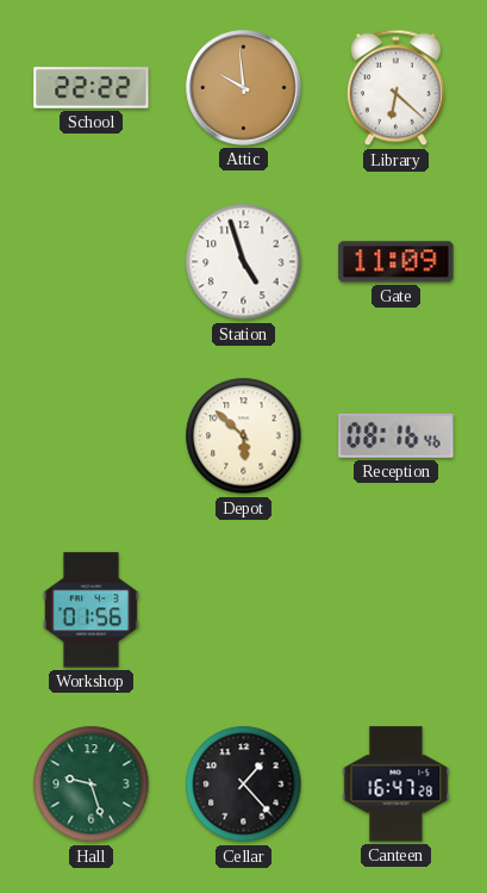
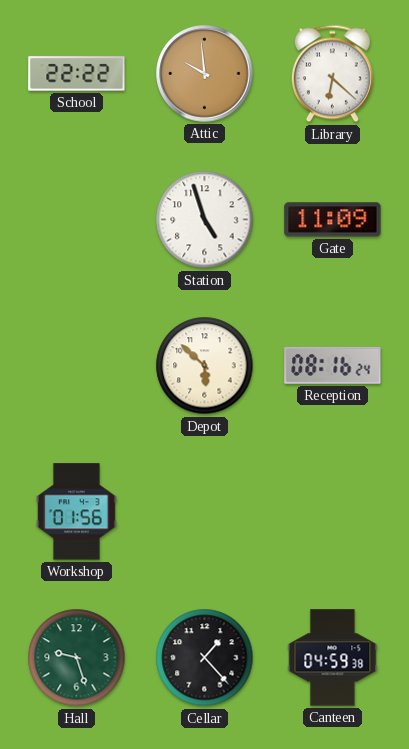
Reception: 08:16:46 -> 08:16:24
Canteen: 16:47 -> 04:59
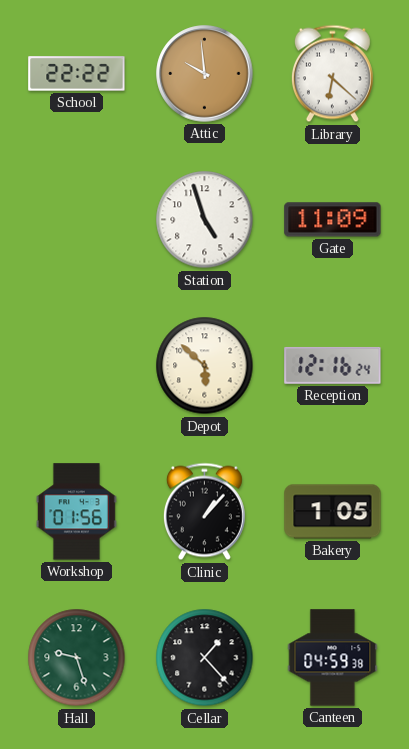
Reception: 08:16 -> 12:16
Clinic: none -> 1:07
Bakery: none -> 1:05
